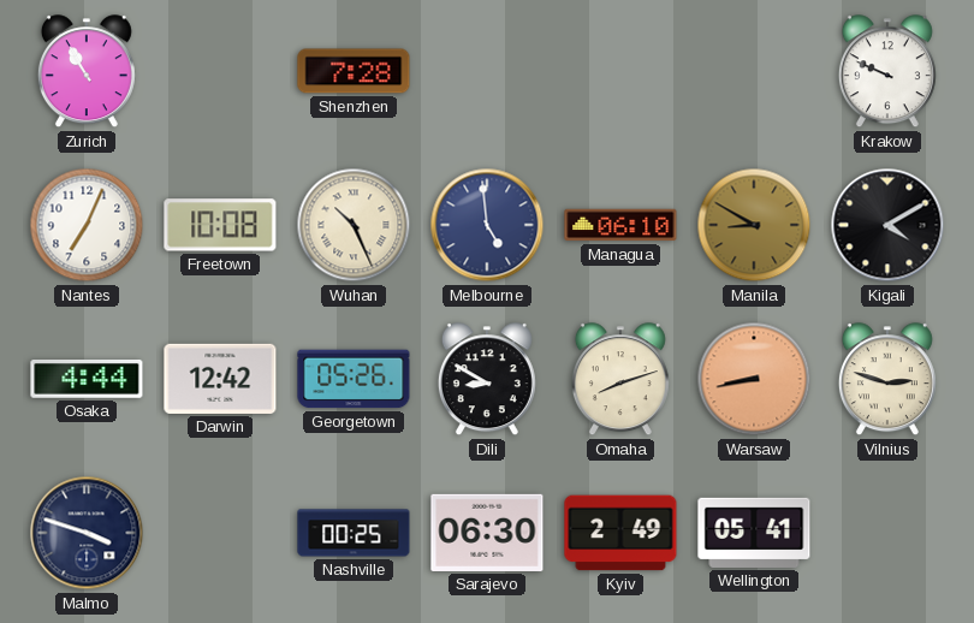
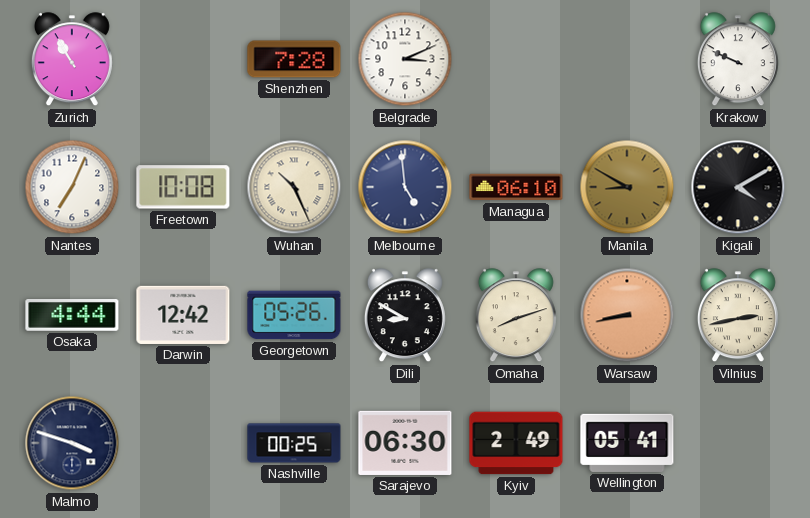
Belgrade: none -> 3:11
Vilnius: 2:48 -> 2:43
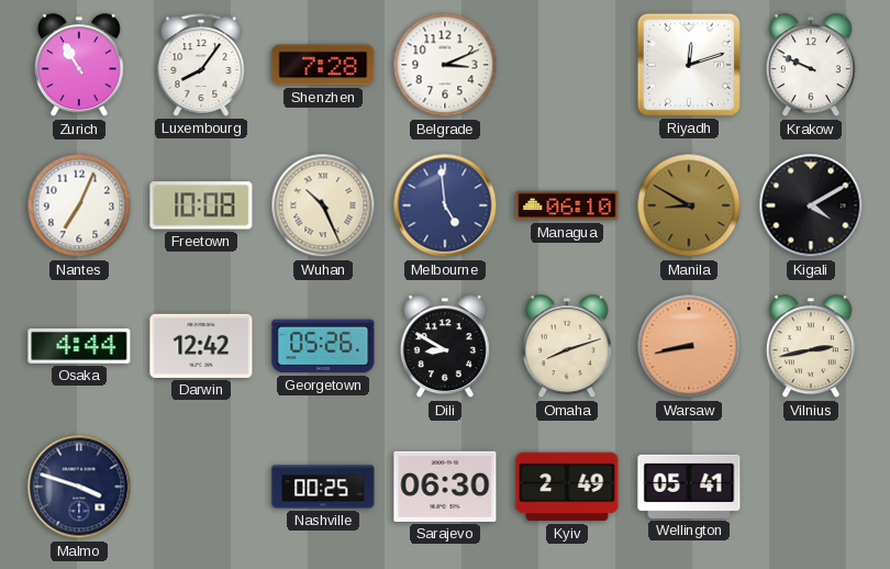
Luxembourg: none -> 8:06
Riyadh: none -> 12:12
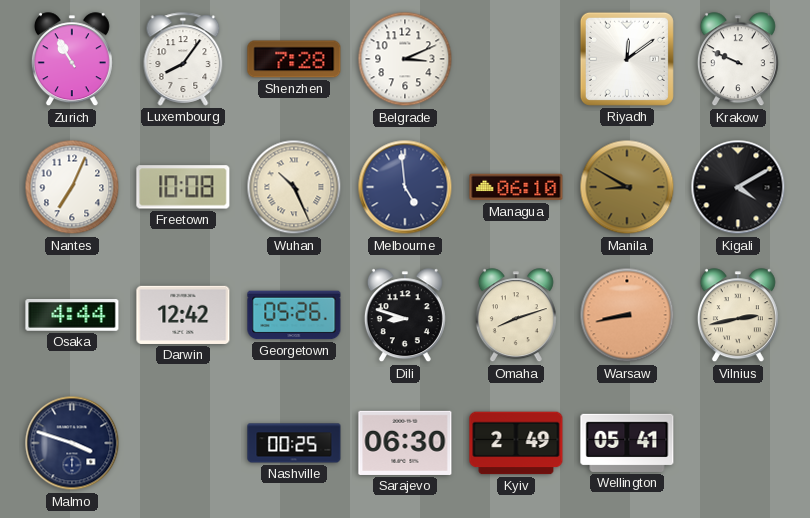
Riyadh: 12:12 -> 12:09
Dili: 8:50 -> 8:48
